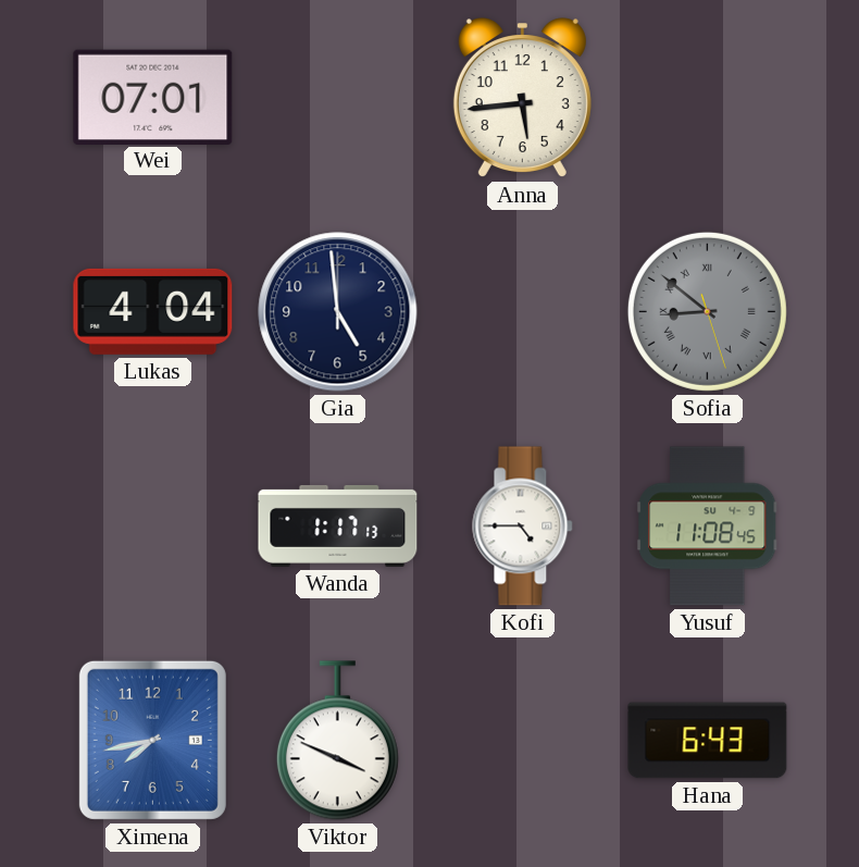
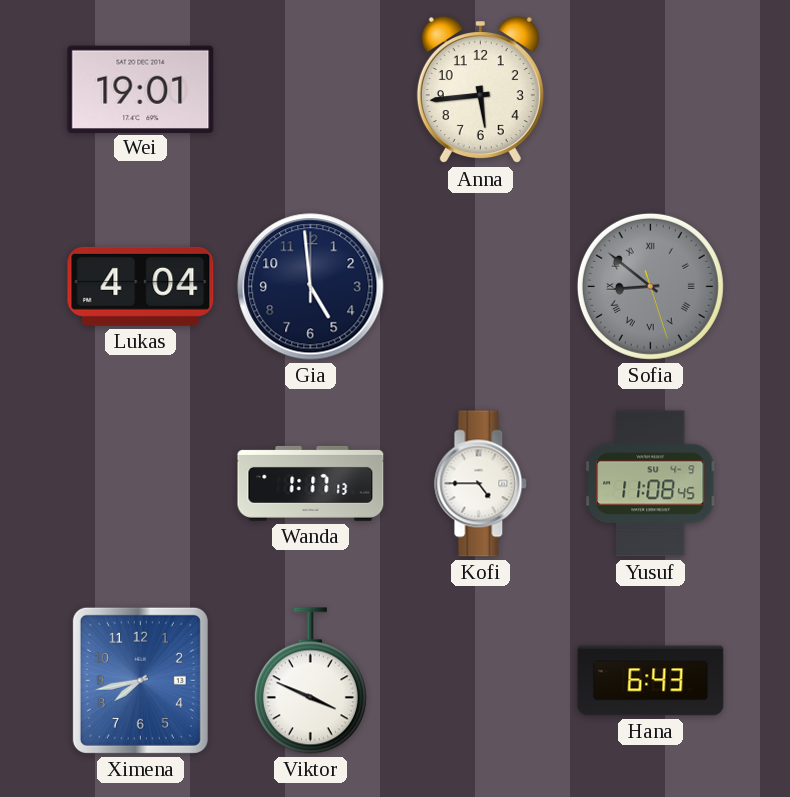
Wei: 07:01 -> 19:01
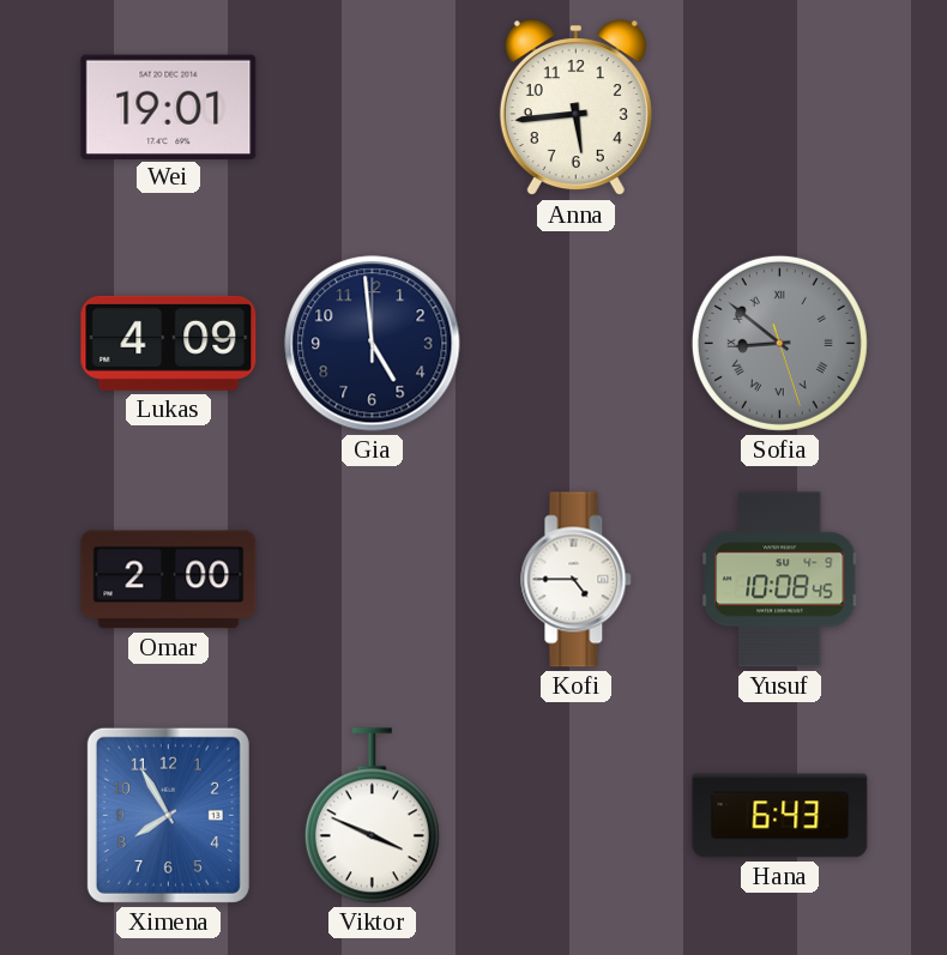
Lukas: 4:04 -> 4:09
Omar: none -> 2:00
Wanda: 1:17 -> none
Yusuf: 11:08 -> 10:08
Ximena: 7:43 -> 7:55
